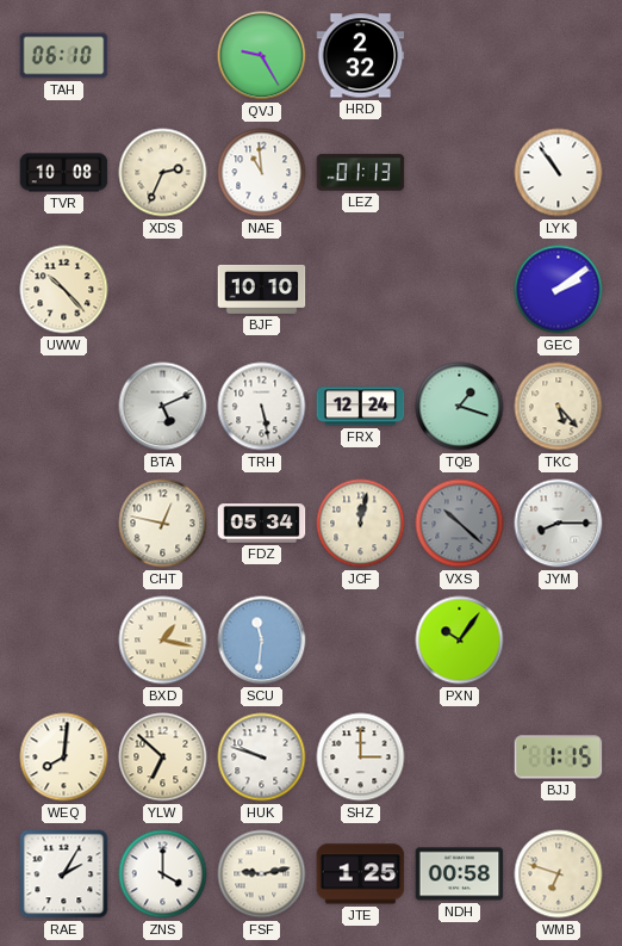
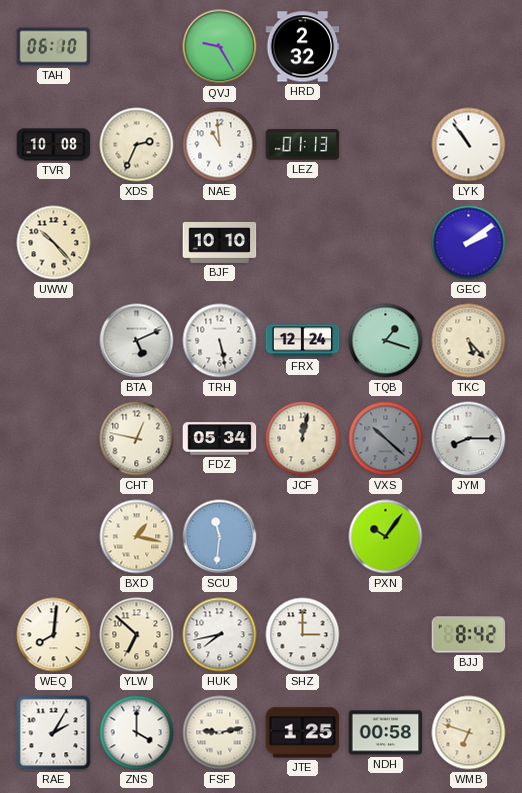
HUK: 9:48 -> 7:43
BJJ: 1:15 -> 8:42
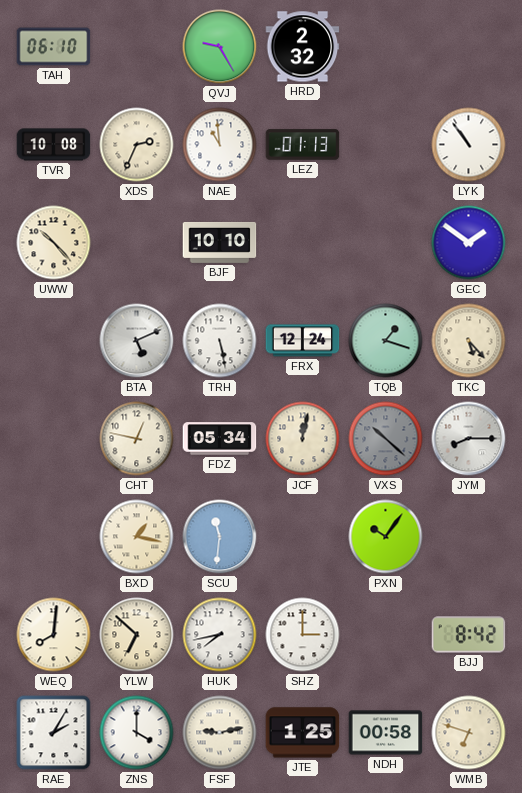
GEC: 2:09 -> 1:51
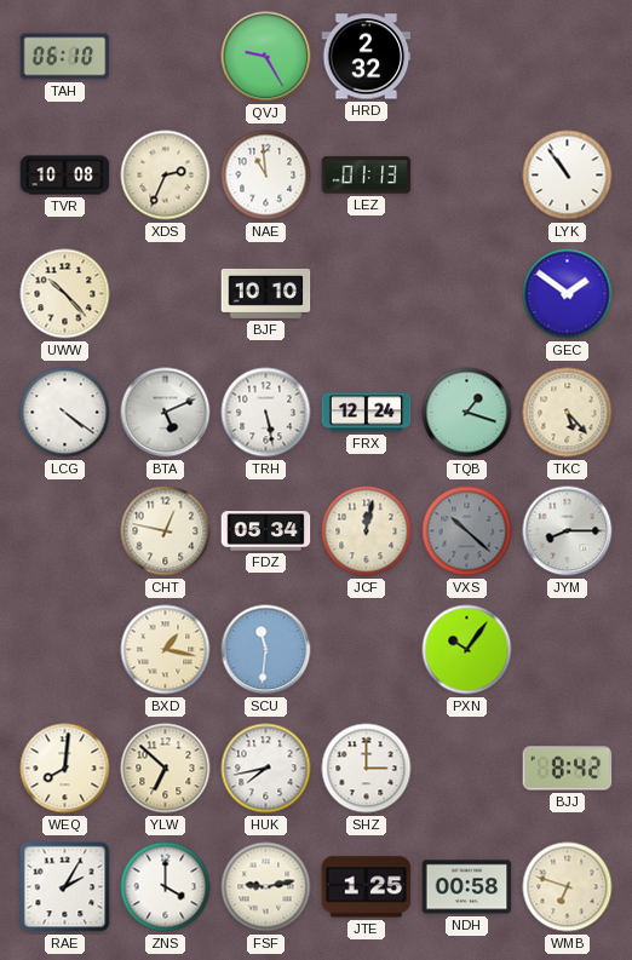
LCG: none -> 4:21
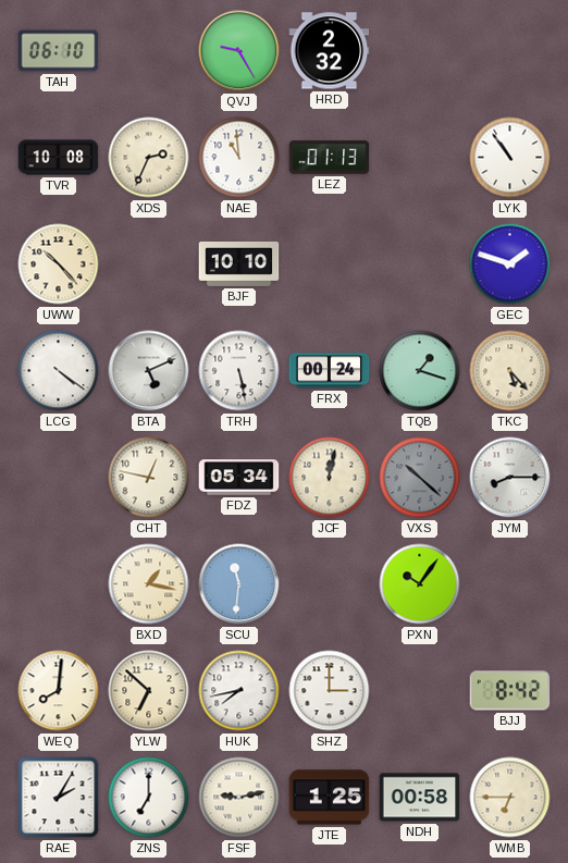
GEC: 1:51 -> 1:48
FRX: 12:24 -> 00:24
ZNS: 4:00 -> 7:00
WMB: 6:48 -> 6:45
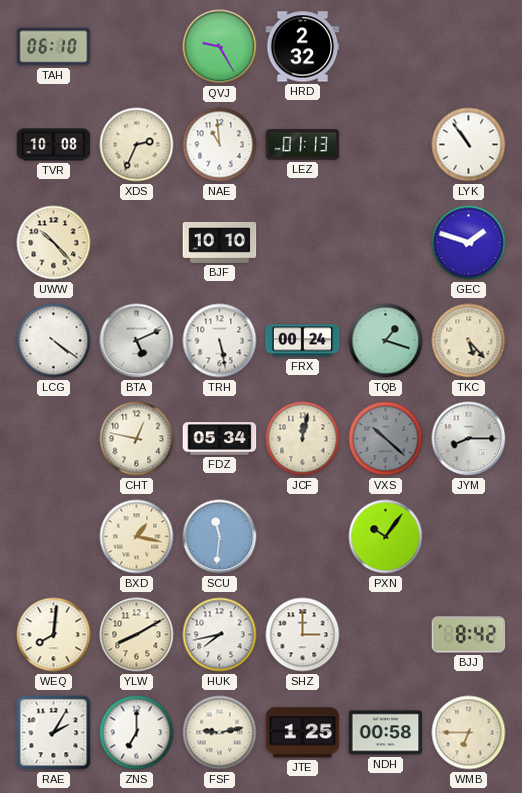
YLW: 6:52 -> 8:10
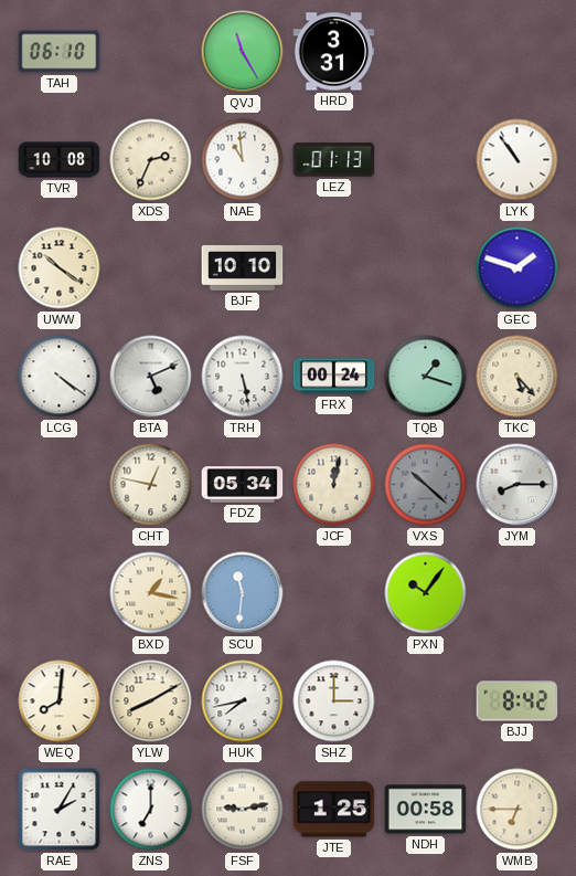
QVJ: 9:25 -> 11:25
HRD: 2:32 -> 3:31
UWW: 10:23 -> 10:21
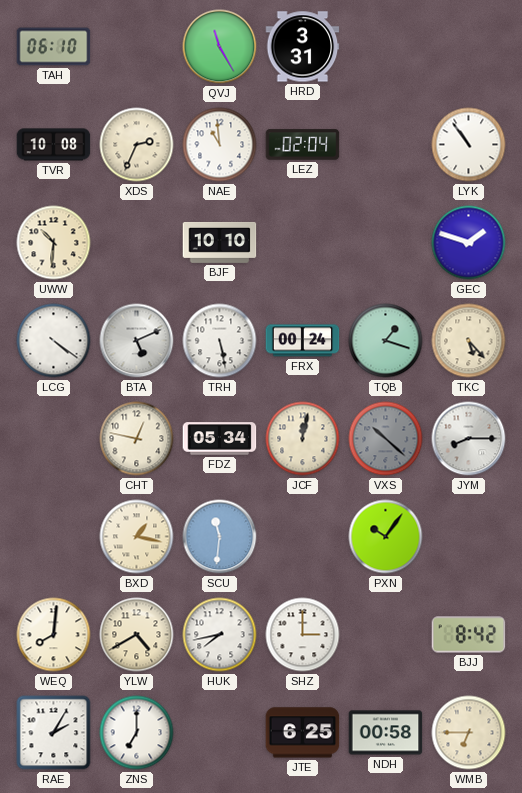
LEZ: 01:13 -> 02:04
UWW: 10:21 -> 10:31
YLW: 8:10 -> 4:40
FSF: 9:13 -> none
JTE: 1:25 -> 6:25
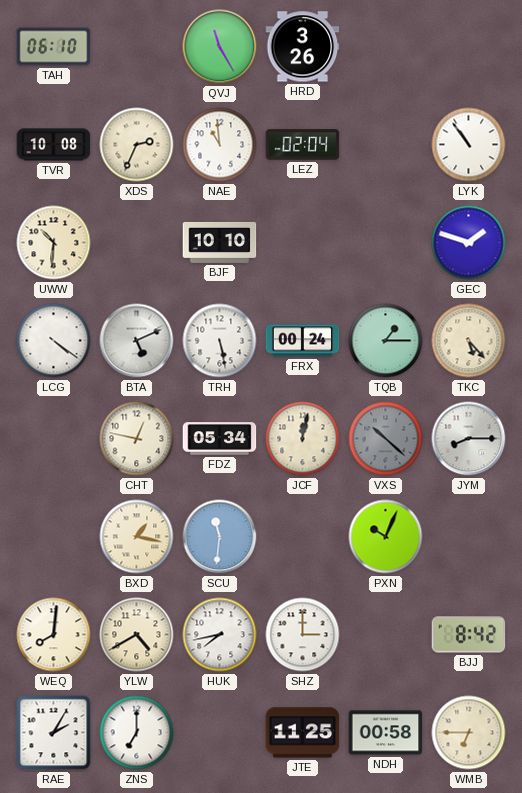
HRD: 3:31 -> 3:26
TQB: 1:18 -> 1:15
PXN: 10:06 -> 10:04
JTE: 6:25 -> 11:25
